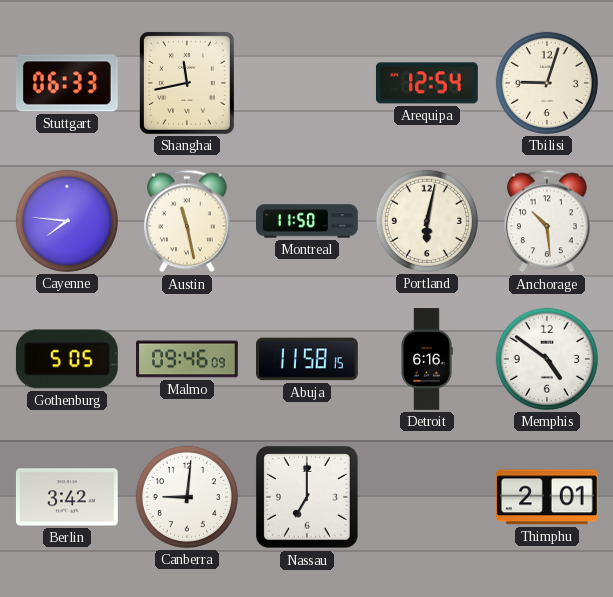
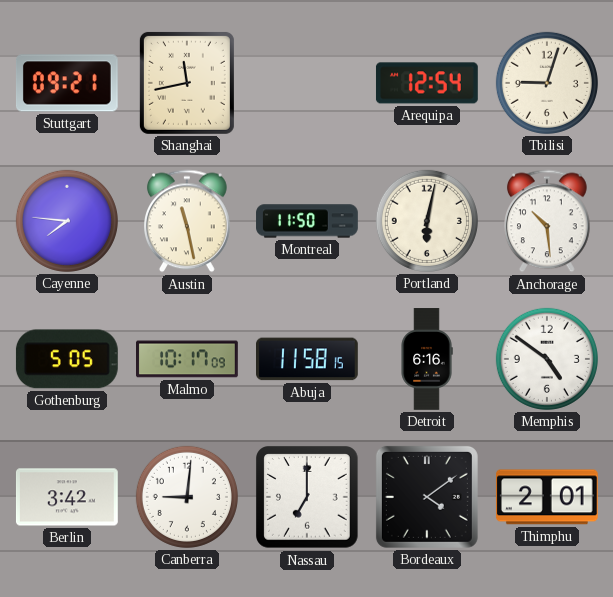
Stuttgart: 06:33 -> 09:21
Malmo: 09:46 -> 10:17
Bordeaux: none -> 4:09
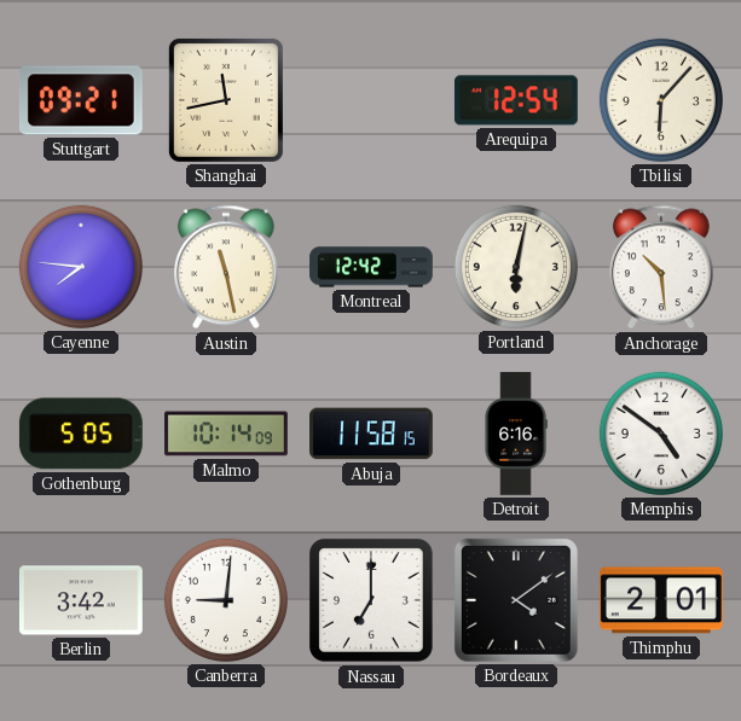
Tbilisi: 9:03 -> 6:07
Montreal: 11:50 -> 12:42
Malmo: 10:17 -> 10:14
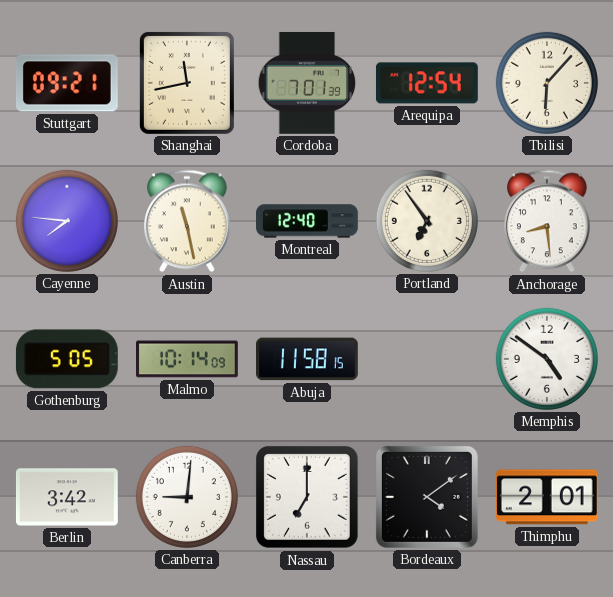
Cordoba: none -> 7:01
Montreal: 12:42 -> 12:40
Portland: 6:02 -> 6:54
Anchorage: 10:29 -> 8:29
Detroit: 6:16 -> none
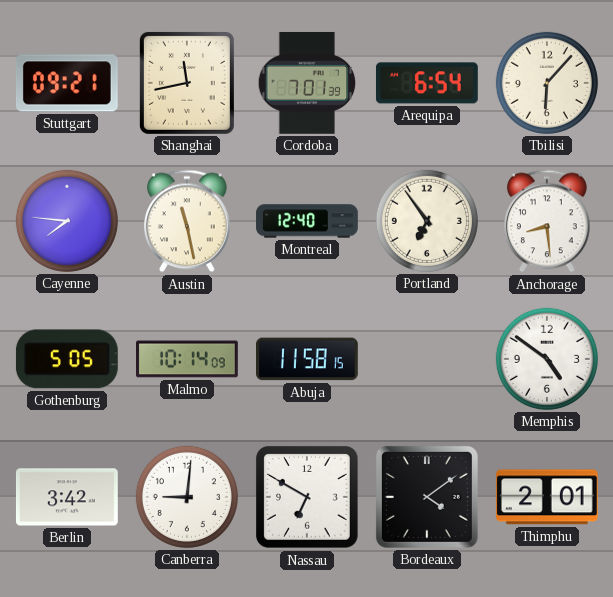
Arequipa: 12:54 -> 6:54
Nassau: 7:00 -> 6:50
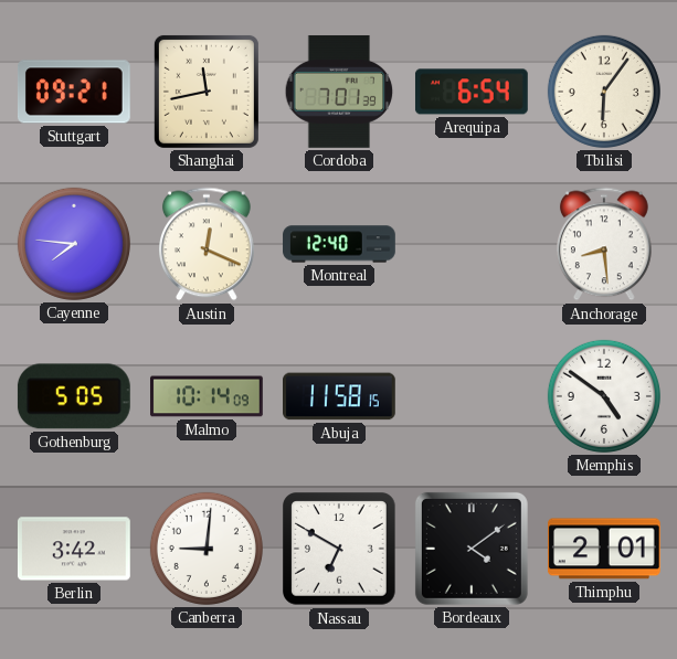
Tbilisi: 6:07 -> 6:06
Austin: 11:28 -> 12:19
Portland: 6:54 -> none
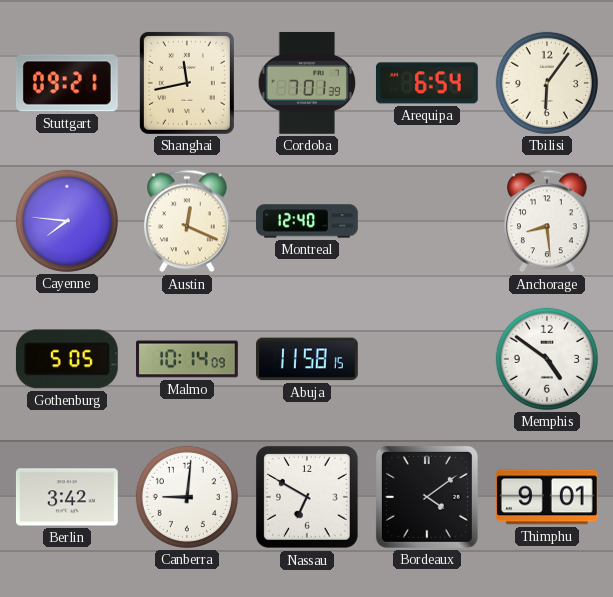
Thimphu: 2:01 -> 9:01
